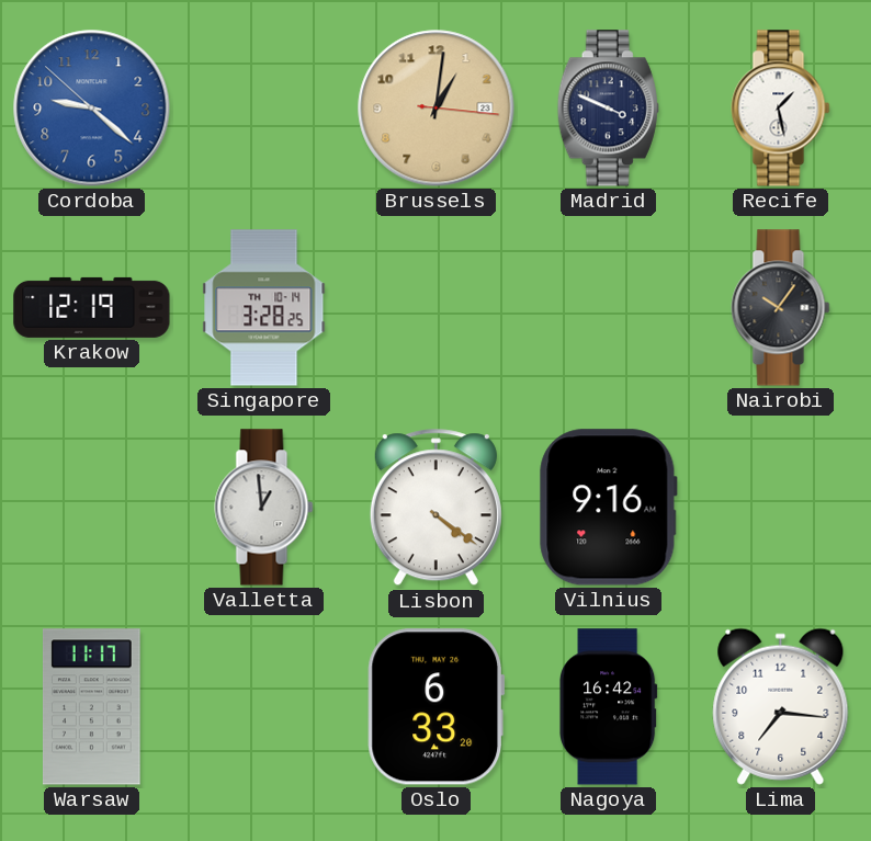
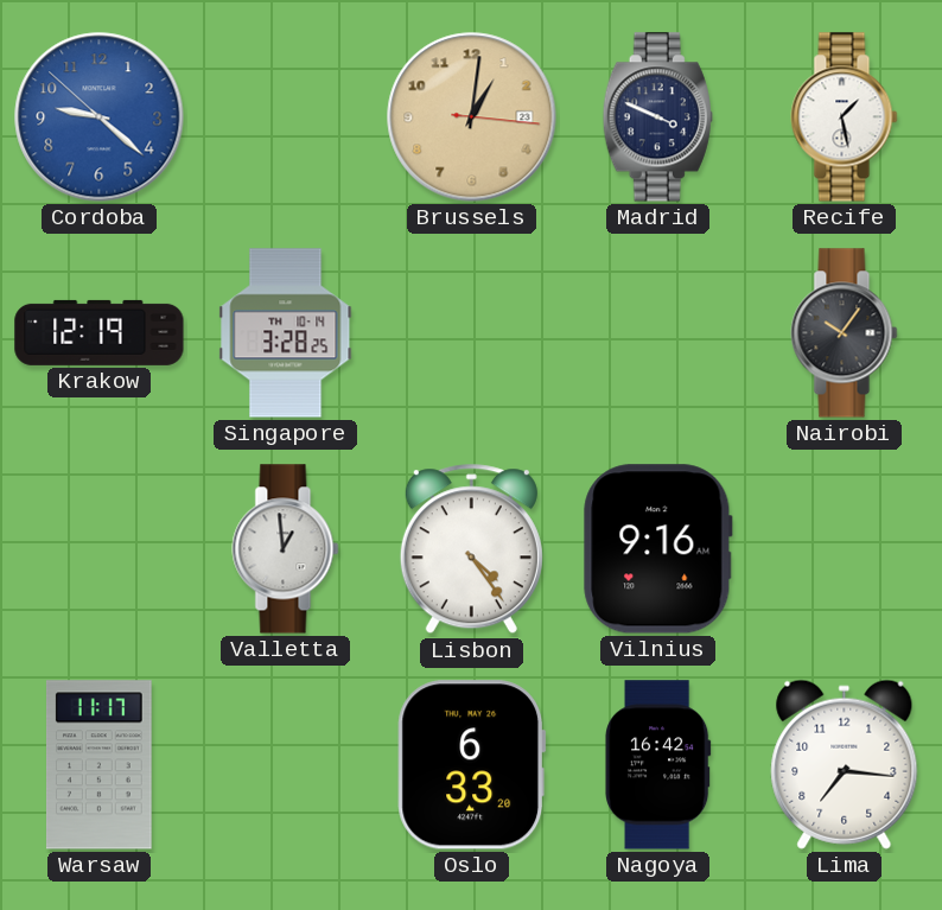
Lisbon: 4:21 -> 4:24
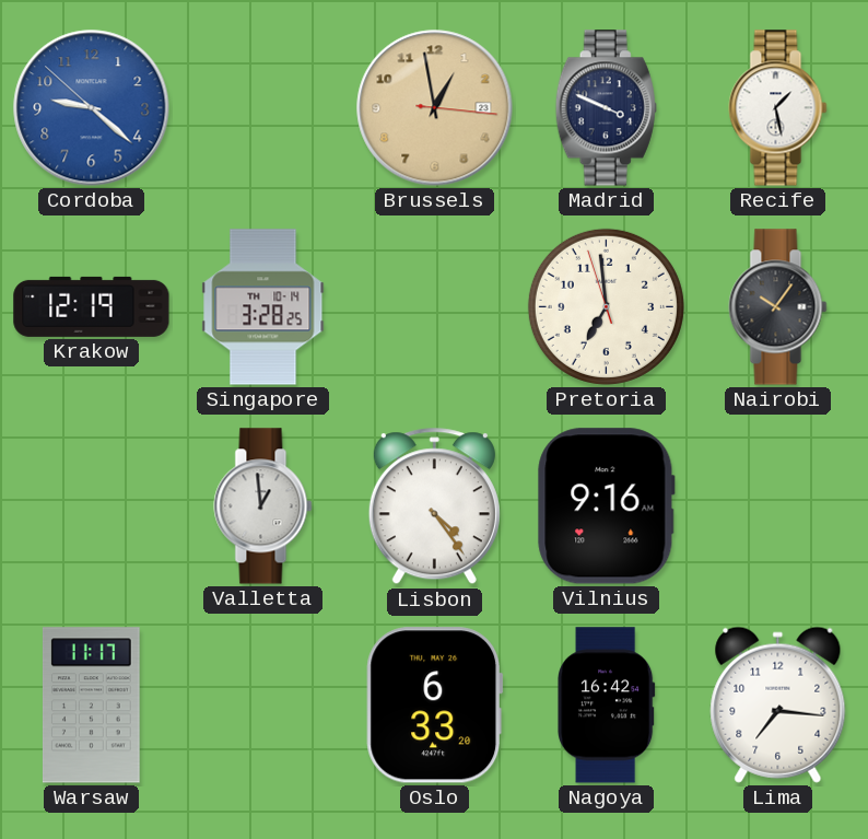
Brussels: 1:01 -> 12:58
Pretoria: none -> 6:58
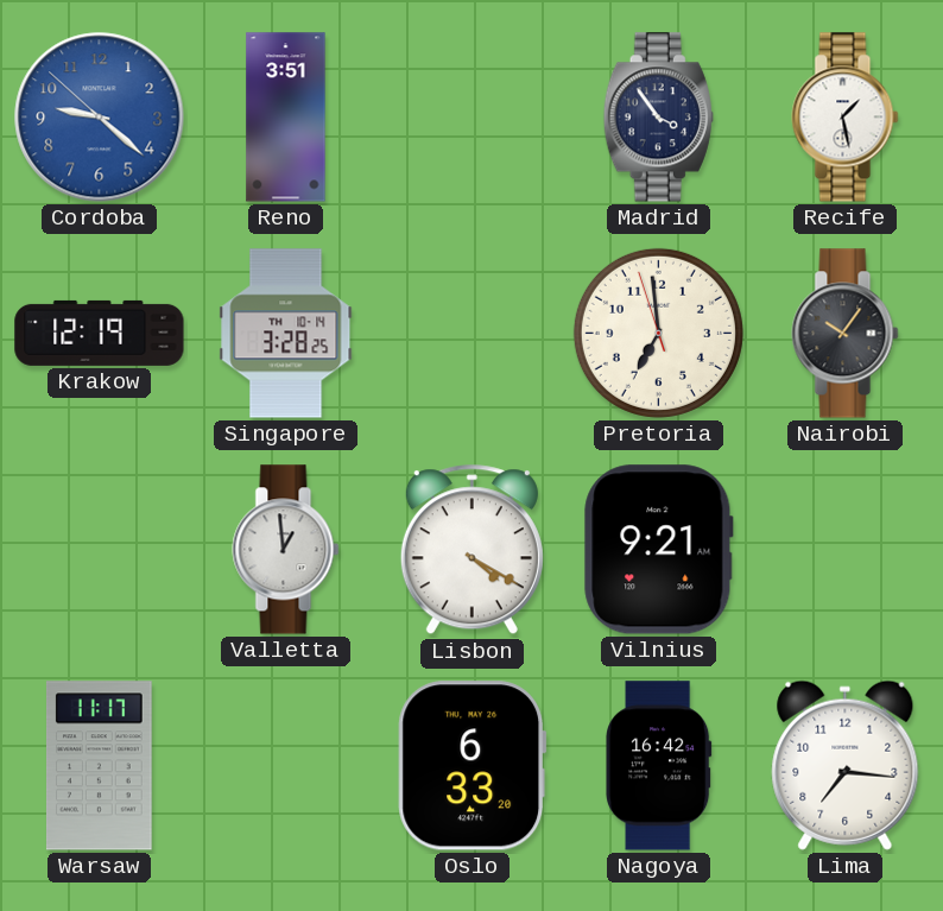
Reno: none -> 3:51
Brussels: 12:58 -> none
Madrid: 3:49 -> 3:54
Lisbon: 4:24 -> 4:20
Vilnius: 9:16 -> 9:21
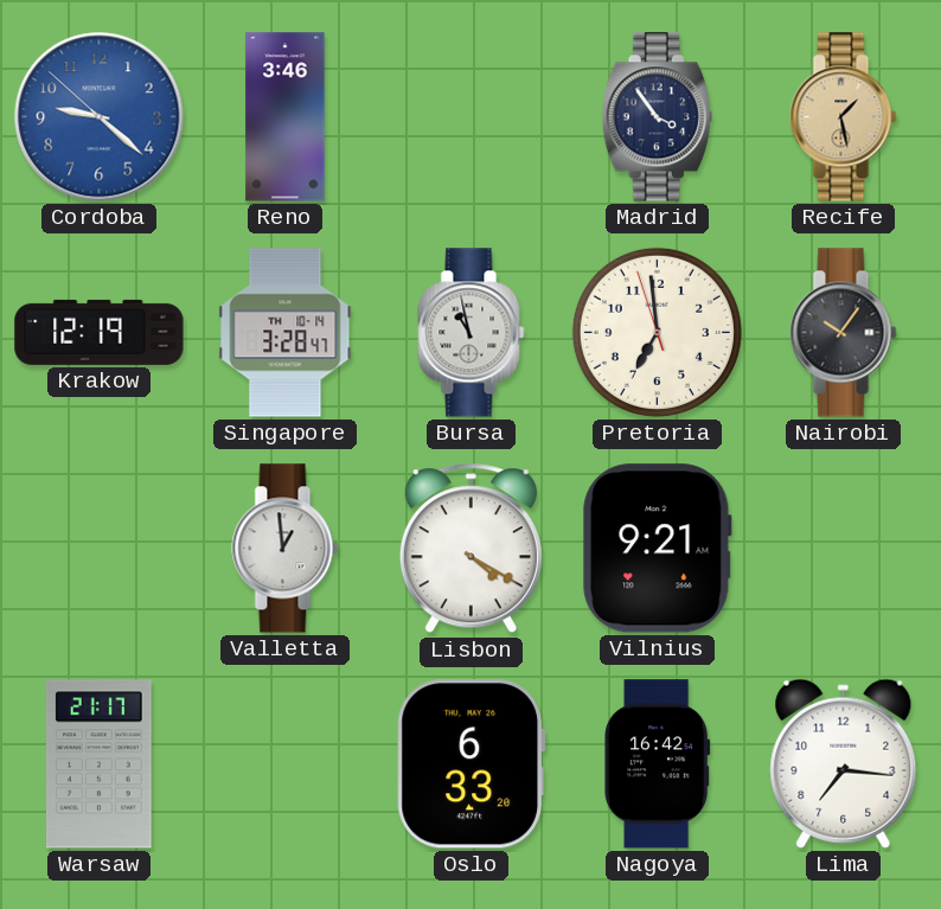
Reno: 3:51 -> 3:46
Recife dial: white -> champagne
Singapore: 3:28:25 -> 3:28:47
Bursa: none -> 10:58
Warsaw: 11:17 -> 21:17
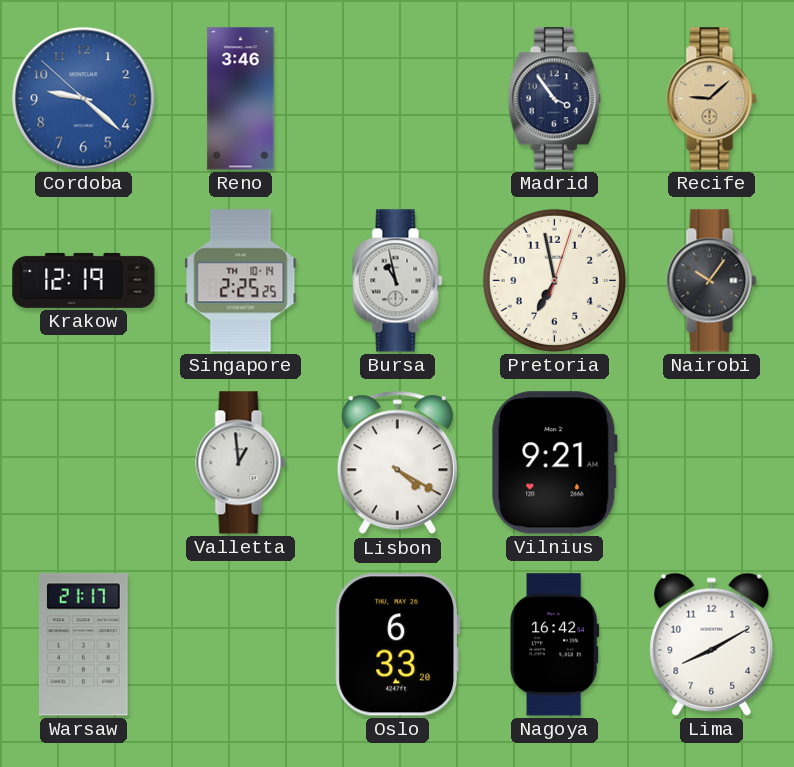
Recife: 1:28 -> 9:08
Singapore: 3:28 -> 2:25
Pretoria: 6:58:57 -> 6:58:03
Lima: 7:16 -> 8:10
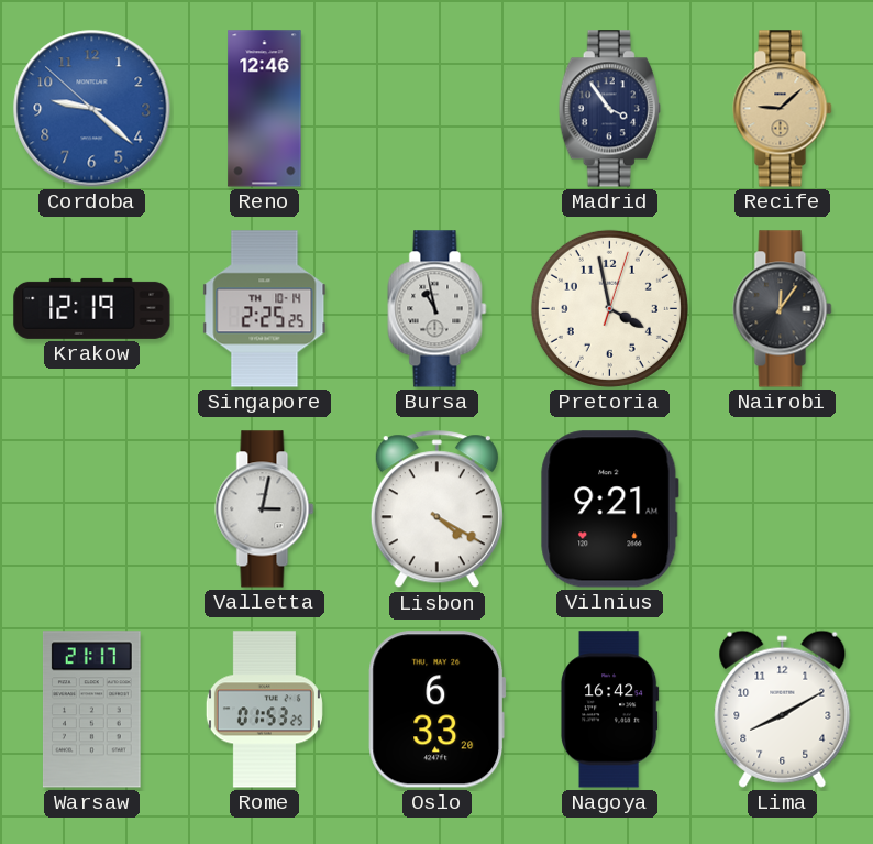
Reno: 3:46 -> 12:46
Pretoria: 6:58 -> 3:58
Nairobi: 10:06 -> 12:06
Valletta: 12:59 -> 3:02
Rome: none -> 01:53
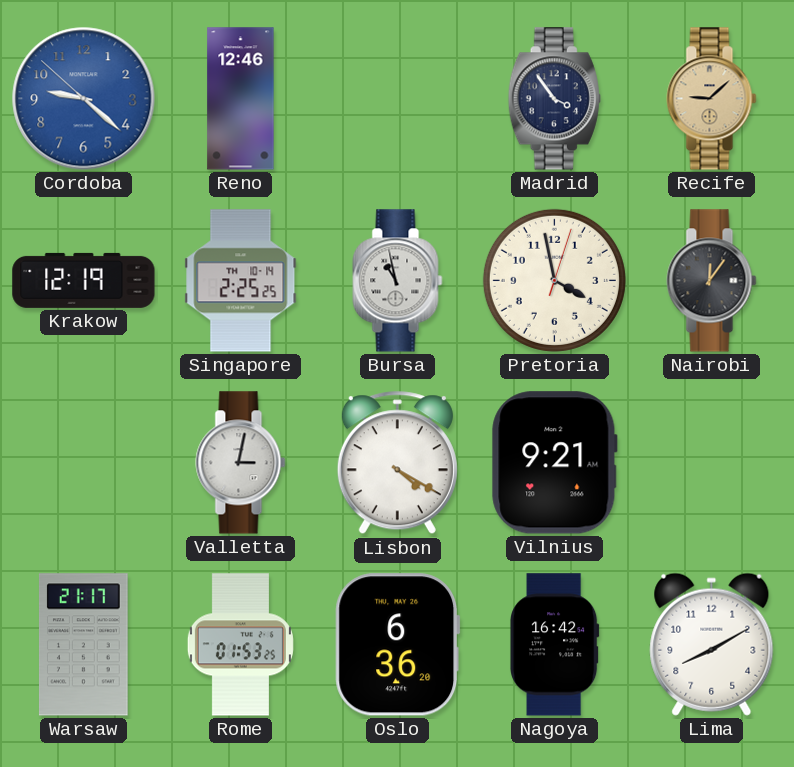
Oslo: 6:33 -> 6:36
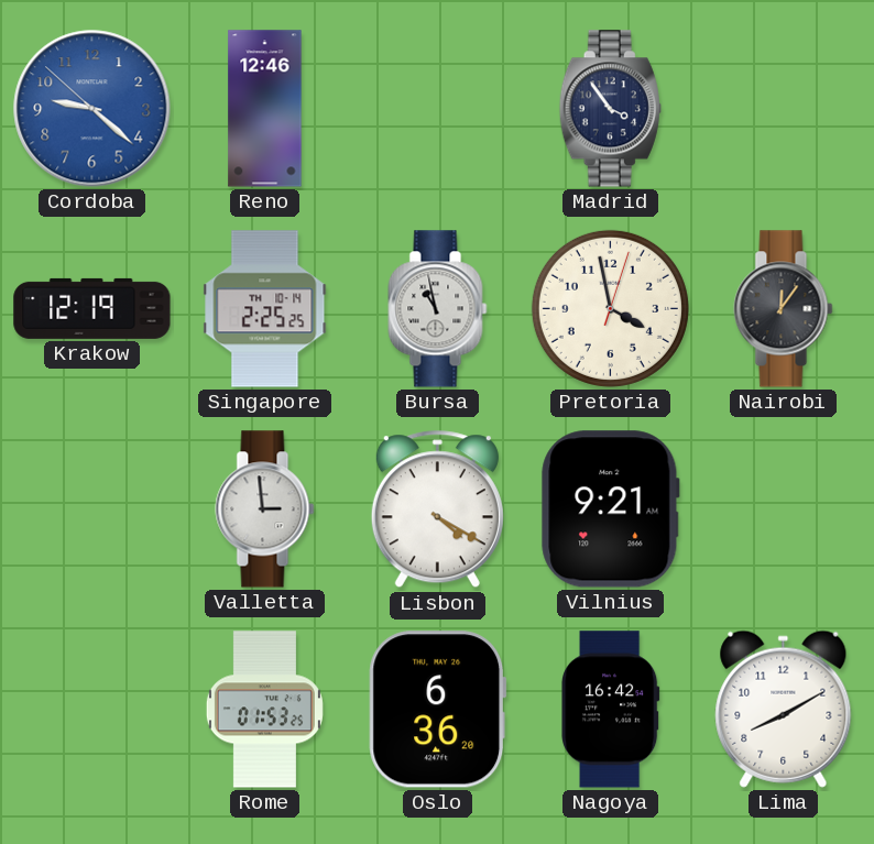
Recife: 9:08 -> none
Valletta: 3:02 -> 2:59
Warsaw: 21:17 -> none
